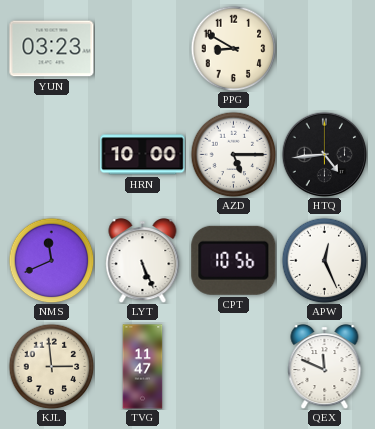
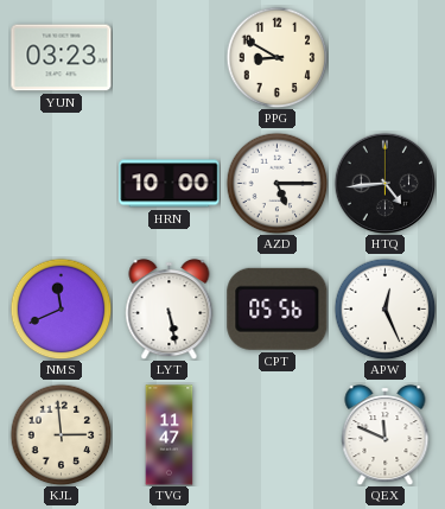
LYT: 5:26 -> 5:28
CPT: 10:56 -> 05:56
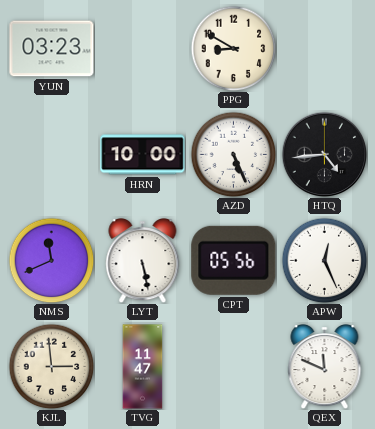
AZD: 5:15 -> 5:26
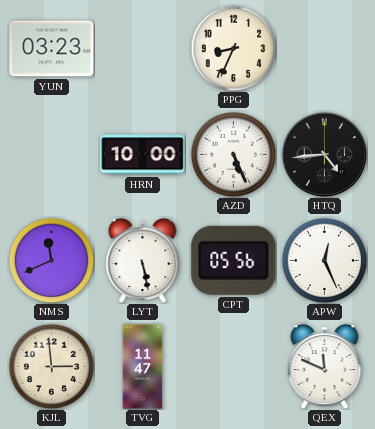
PPG: 8:50 -> 8:34
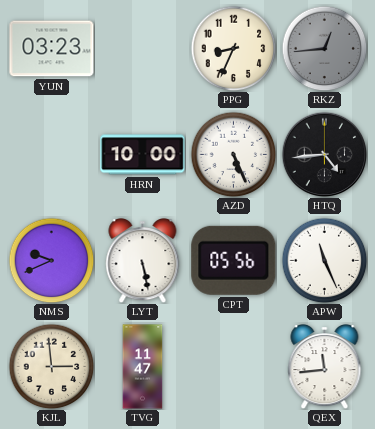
RKZ: none -> 12:44
NMS: 11:41 -> 9:41
APW: 12:26 -> 11:26
QEX: 11:49 -> 11:44
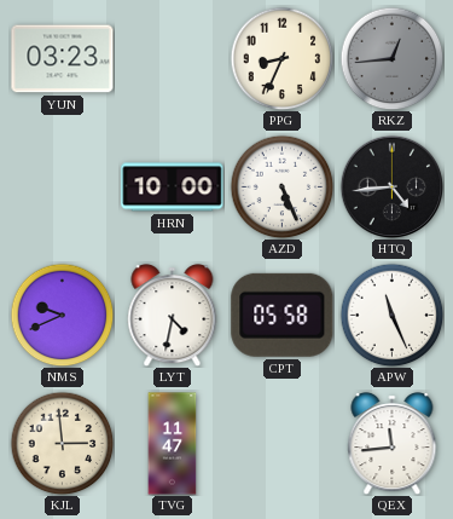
LYT: 5:28 -> 4:32
CPT: 05:56 -> 05:58
